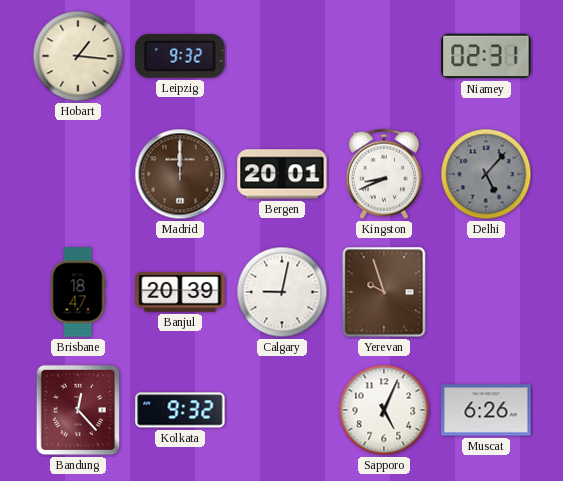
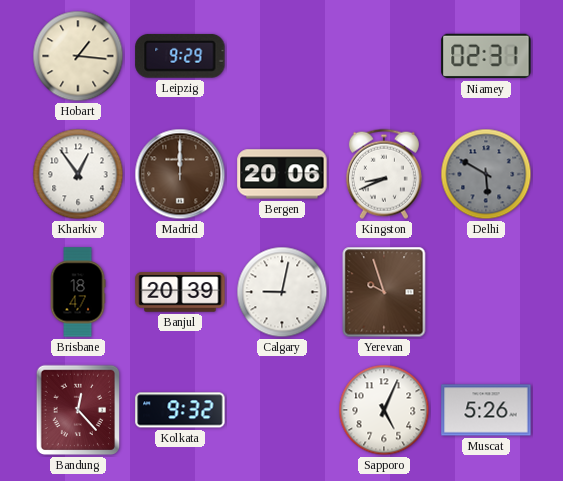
Leipzig: 9:32 -> 9:29
Kharkiv: none -> 12:54
Bergen: 20:01 -> 20:06
Delhi: 5:07 -> 5:50
Muscat: 6:26 -> 5:26
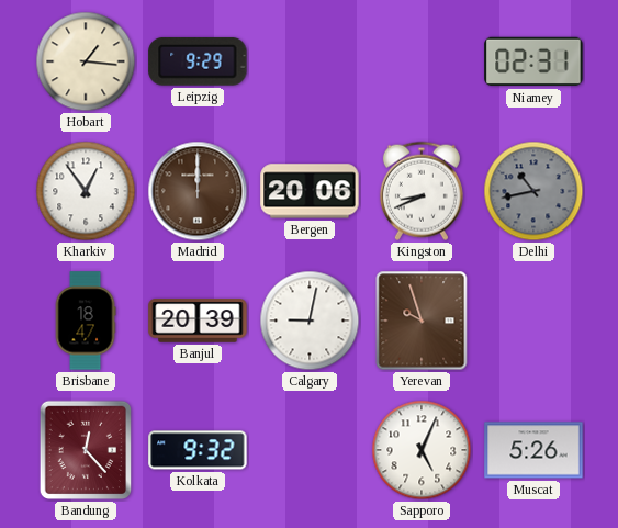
Delhi: 5:50 -> 10:43
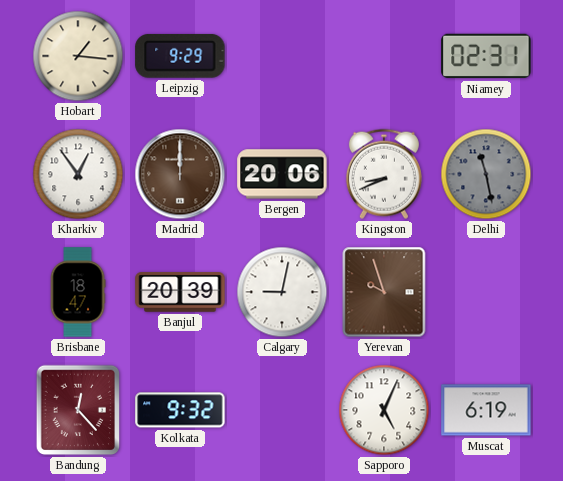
Delhi: 10:43 -> 11:28
Muscat: 5:26 -> 6:19
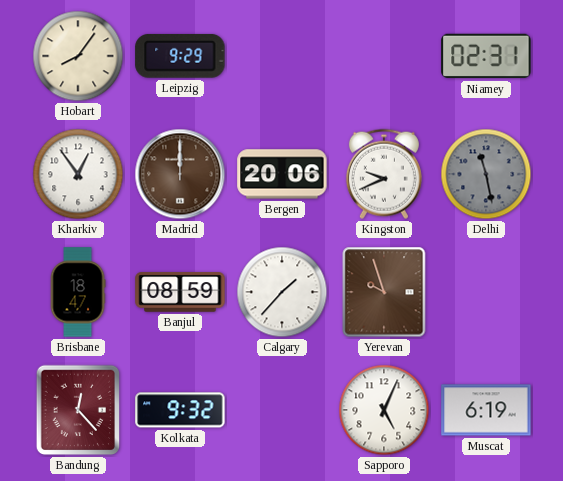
Hobart: 1:16 -> 8:06
Kingston: 8:41 -> 9:41
Banjul: 20:39 -> 08:59
Calgary: 9:02 -> 1:37
